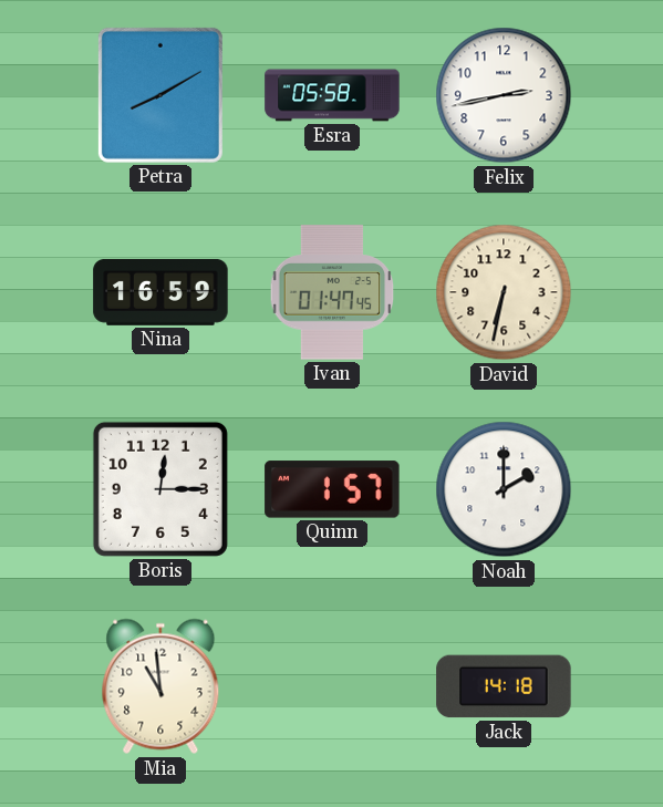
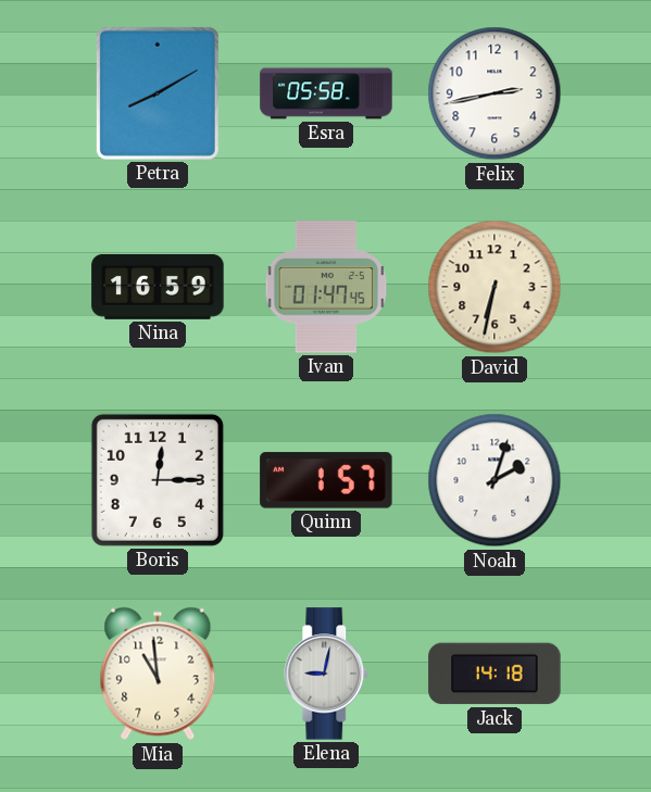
Noah: 2:00 -> 2:03
Elena: none -> 9:02
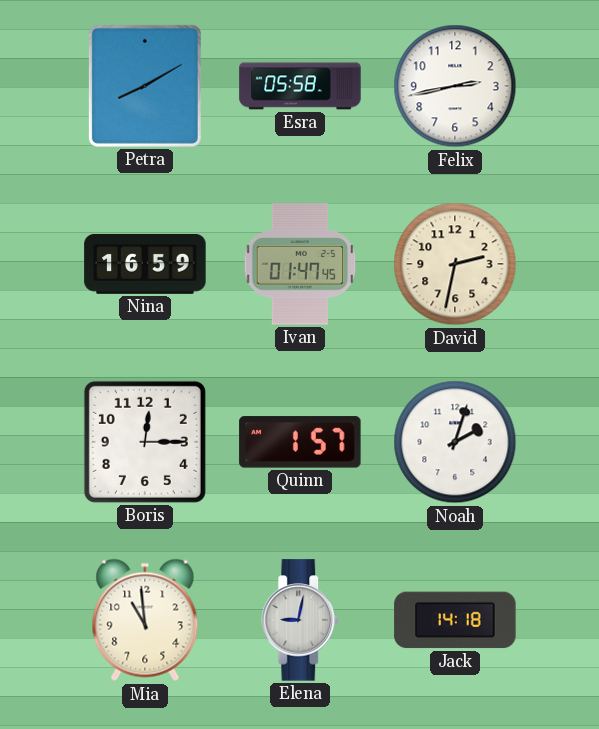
David: 6:32 -> 2:32
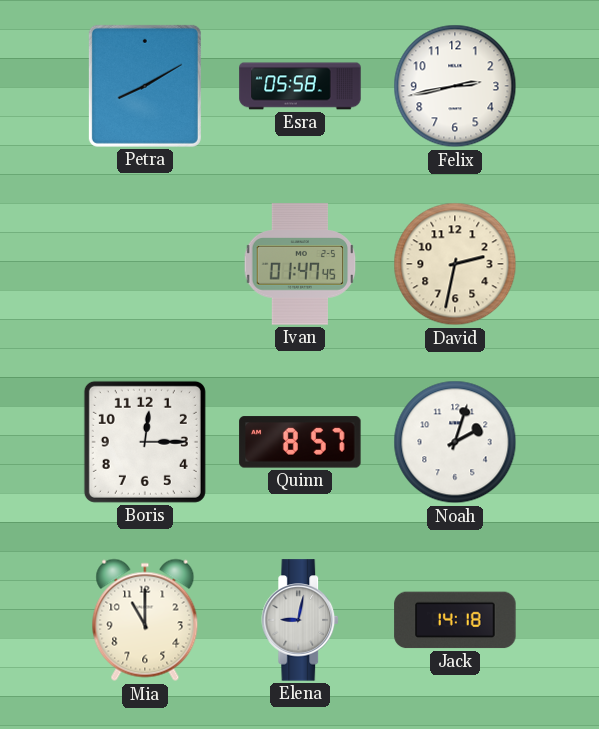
Nina: 16:59 -> none
Quinn: 1:57 -> 8:57
Mia: 10:59 -> 11:00
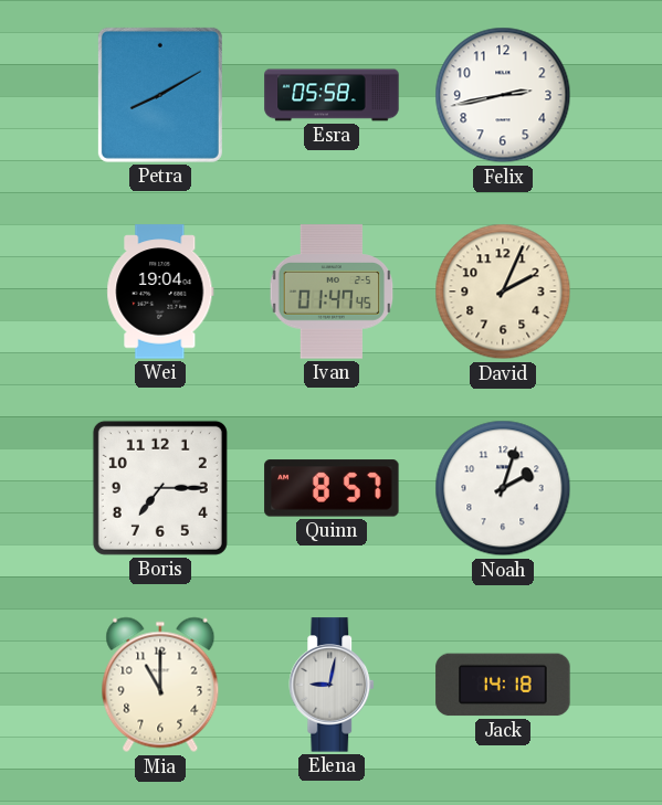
Wei: none -> 19:04
David: 2:32 -> 2:04
Boris: 12:15 -> 7:15
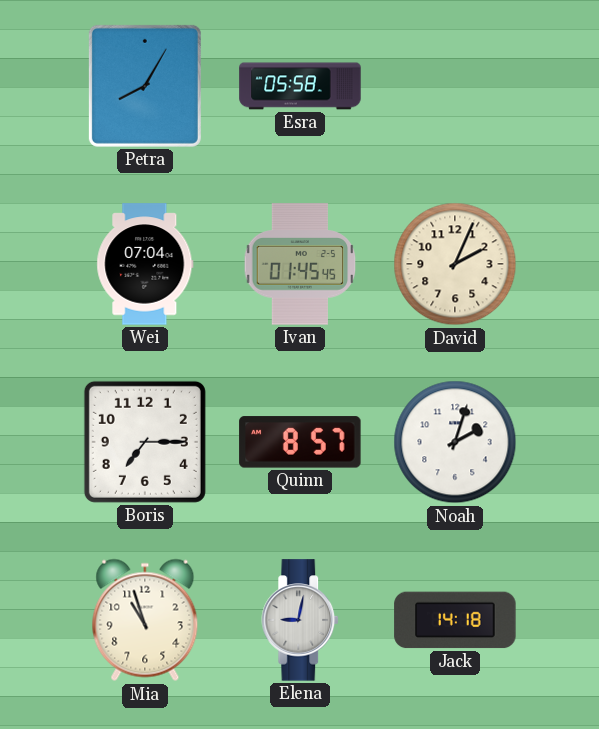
Petra: 8:10 -> 8:05
Felix: 2:43 -> none
Wei: 19:04 -> 07:04
Ivan: 01:47 -> 01:45
Mia: 11:00 -> 10:57
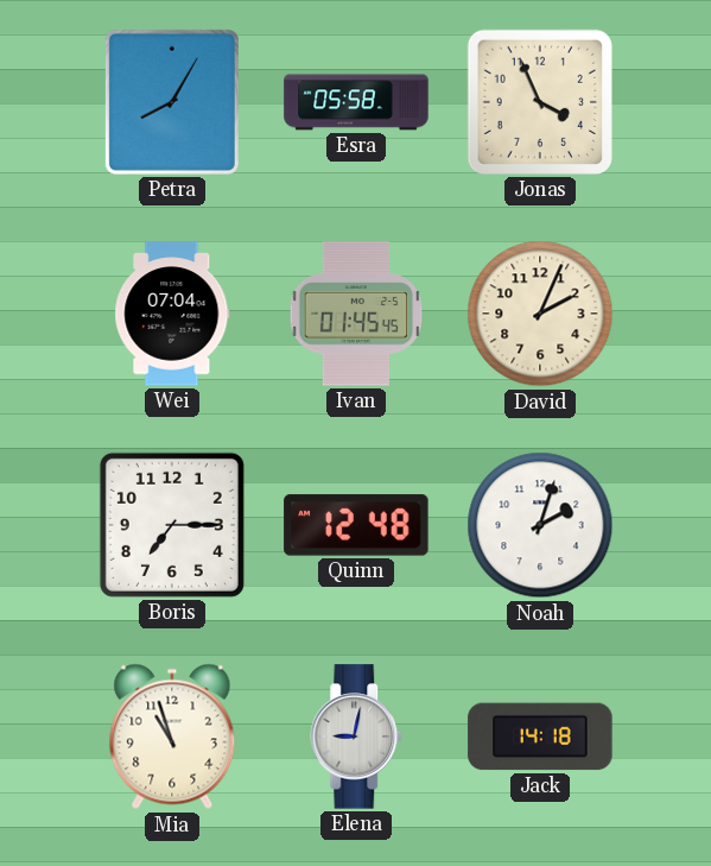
Jonas: none -> 3:56
Quinn: 8:57 -> 12:48
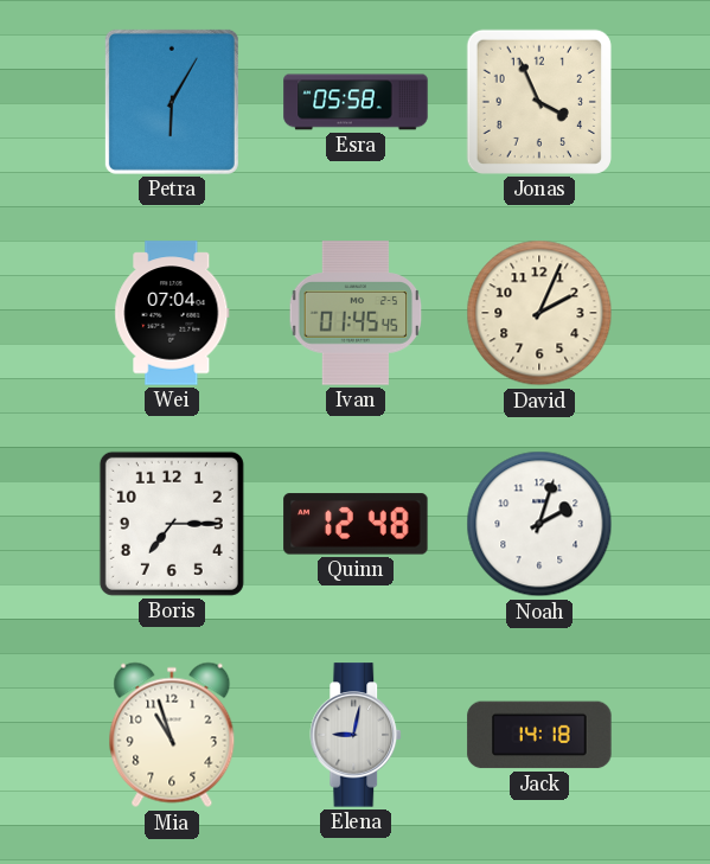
Petra: 8:05 -> 6:05
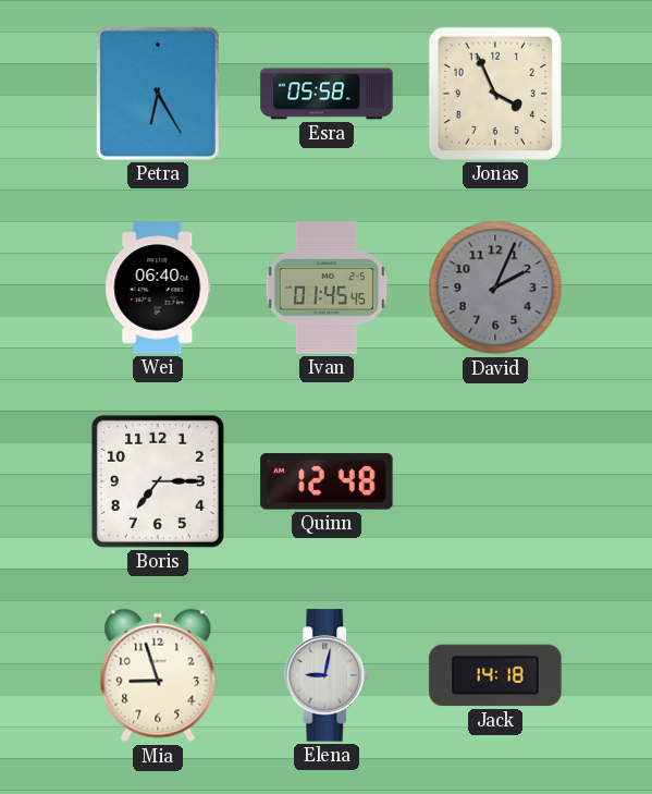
Petra: 6:05 -> 6:25
Wei: 07:04 -> 06:40
David dial: cream -> grey
Noah: 2:03 -> none
Mia: 10:57 -> 8:57
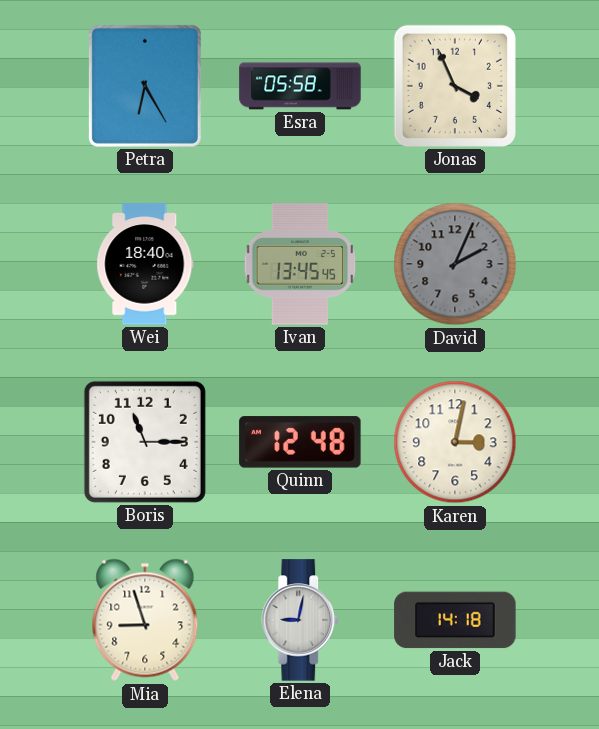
Wei: 06:40 -> 18:40
Ivan: 01:45 -> 13:45
Boris: 7:15 -> 11:15
Karen: none -> 3:02
